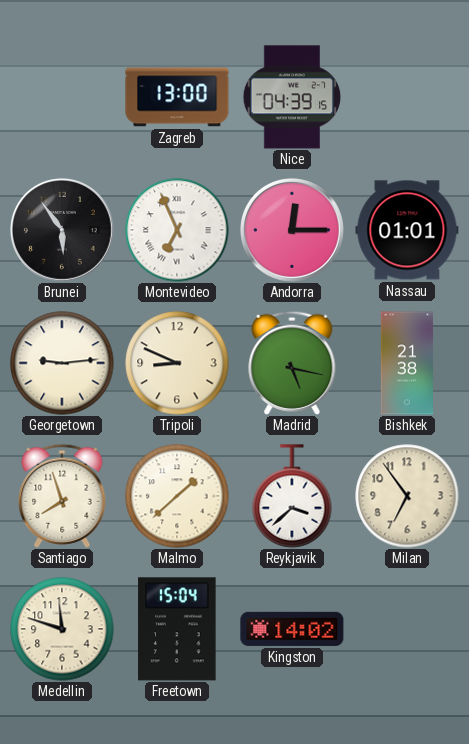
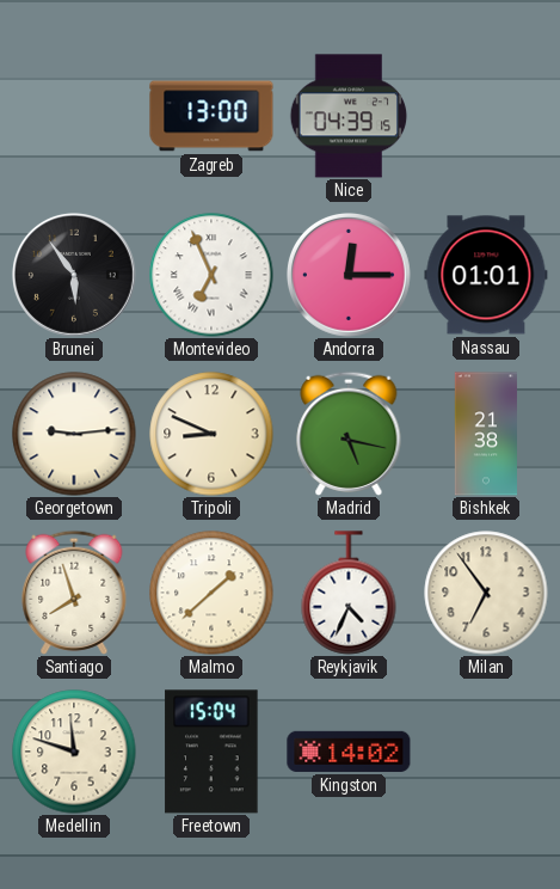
Reykjavik: 3:38 -> 4:34
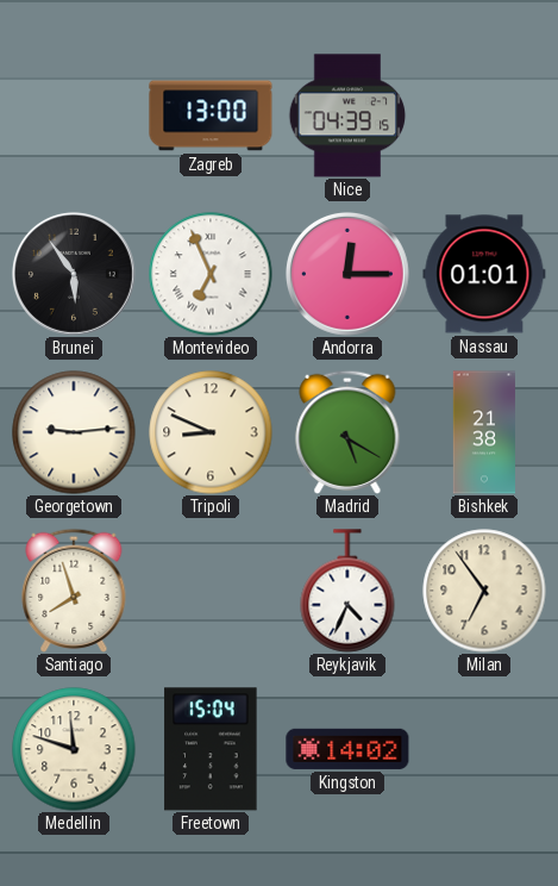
Madrid: 5:17 -> 5:20
Malmo: 1:38 -> none
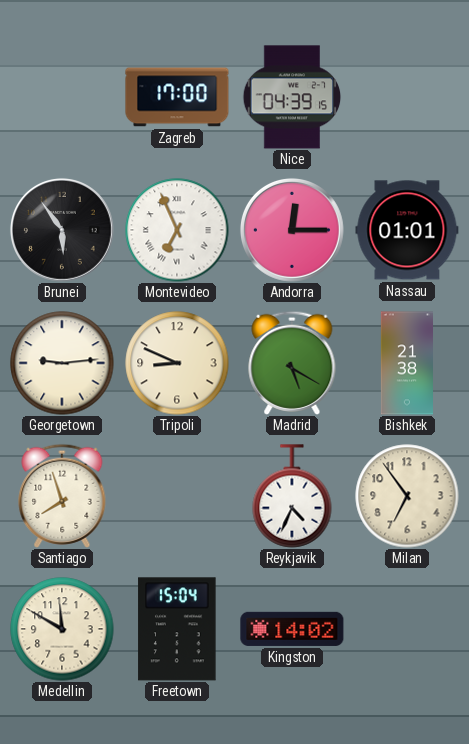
Zagreb: 13:00 -> 17:00
Medellin: 11:48 -> 11:50
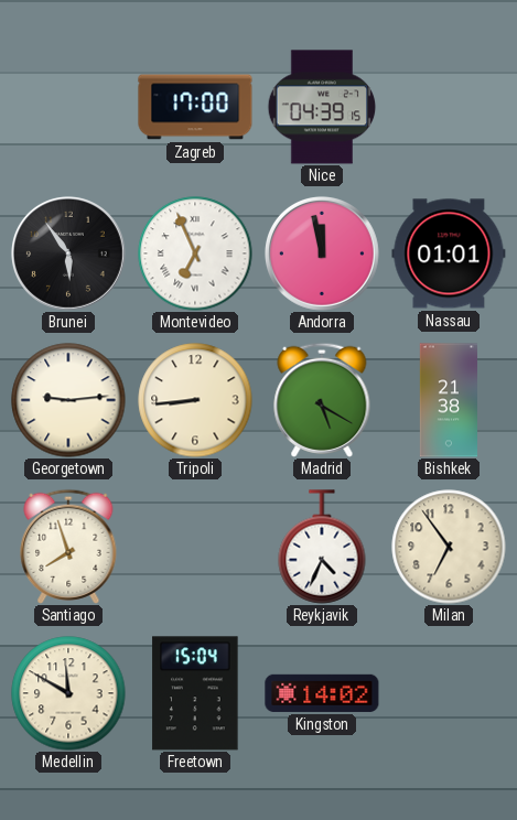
Andorra: 12:15 -> 11:58
Tripoli: 8:49 -> 8:44
